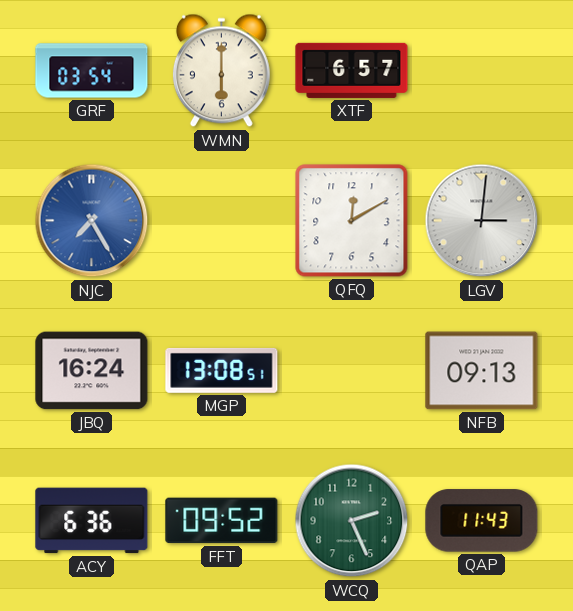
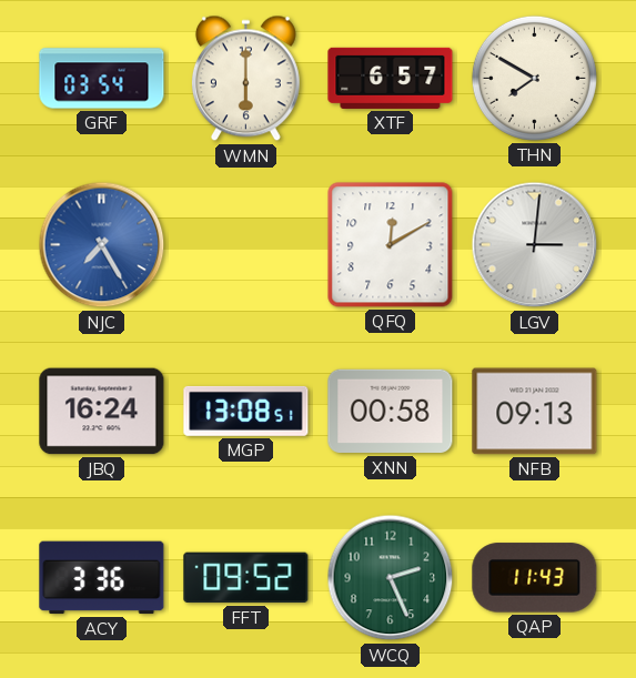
THN: none -> 7:50
XNN: none -> 00:58
ACY: 6:36 -> 3:36
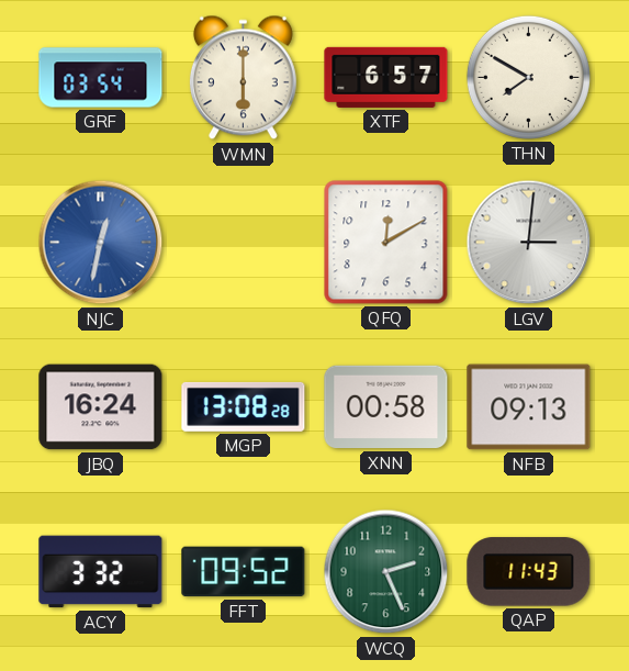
NJC: 7:25 -> 12:32
MGP: 13:08:51 -> 13:08:28
ACY: 3:36 -> 3:32
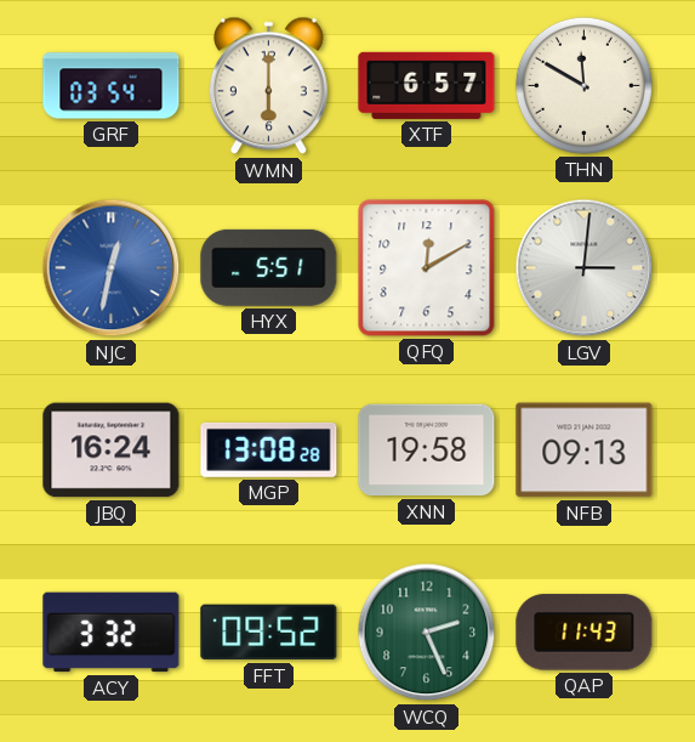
THN: 7:50 -> 11:50
HYX: none -> 5:51
XNN: 00:58 -> 19:58
